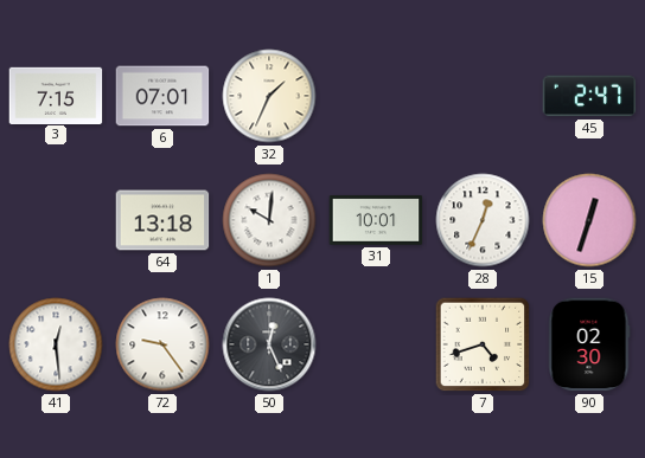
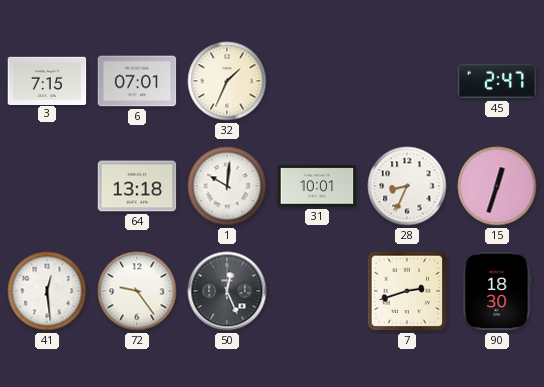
28: 12:34 -> 8:34
7: 4:42 -> 2:42
90: 02:30 -> 18:30
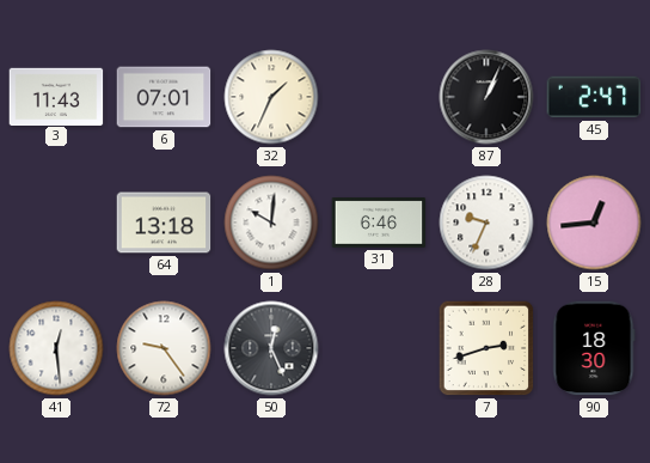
3: 7:15 -> 11:43
87: none -> 1:04
31: 10:01 -> 6:46
28: 8:34 -> 9:34
15: 12:33 -> 12:44
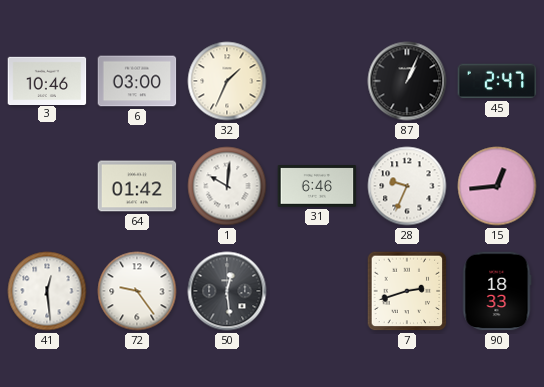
3: 11:43 -> 10:46
6: 07:01 -> 03:00
64: 13:18 -> 01:42
50: 12:26 -> 12:29
90: 18:30 -> 18:33
